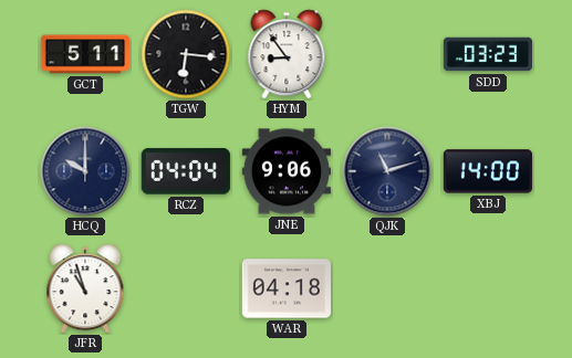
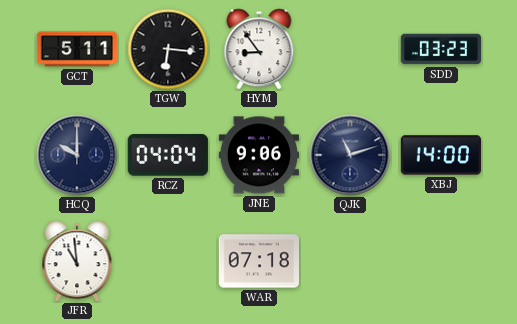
JFR: 10:57 -> 10:59
WAR: 04:18 -> 07:18
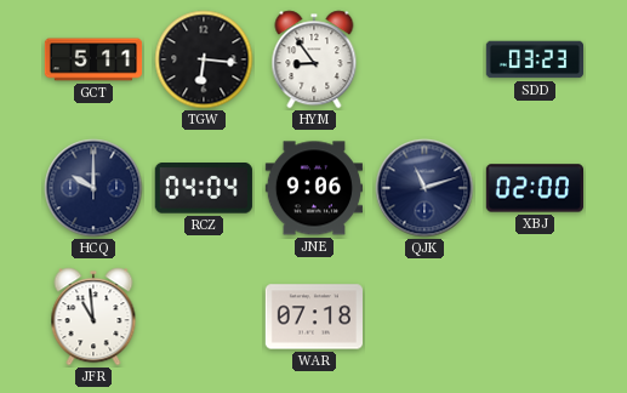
XBJ: 14:00 -> 02:00
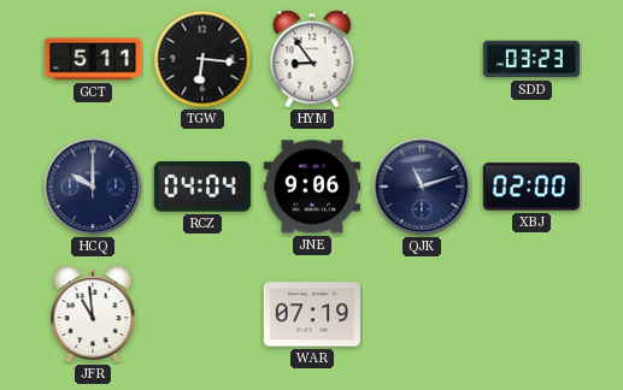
WAR: 07:18 -> 07:19
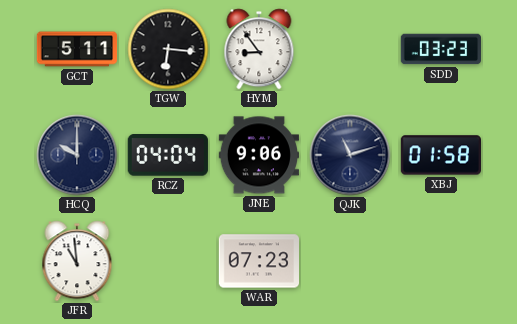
XBJ: 02:00 -> 01:58
WAR: 07:19 -> 07:23
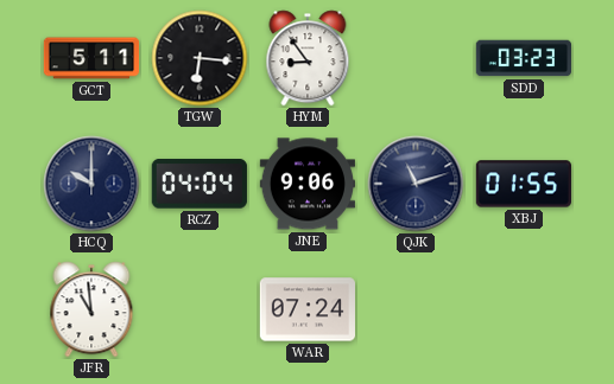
XBJ: 01:58 -> 01:55
WAR: 07:23 -> 07:24
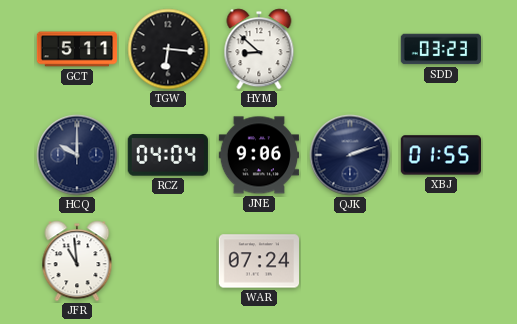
HYM: 8:54 -> 8:52
QJK: 11:12 -> 2:12
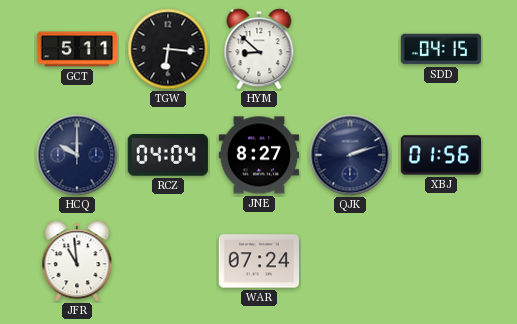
SDD: 03:23 -> 04:15
JNE: 9:06 -> 8:27
XBJ: 01:55 -> 01:56
